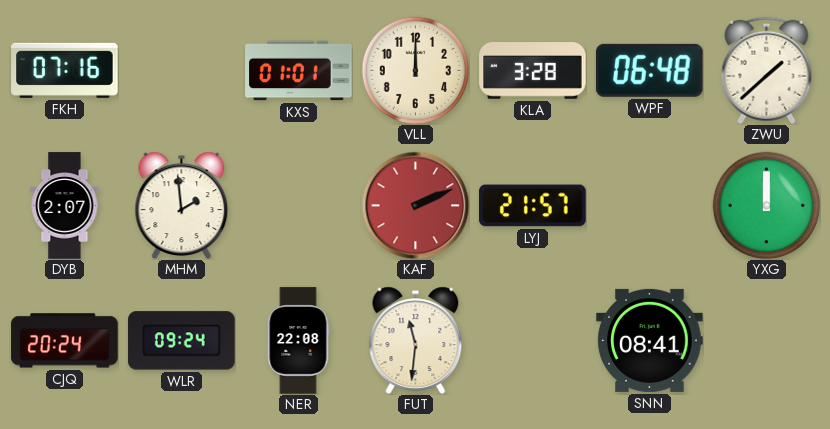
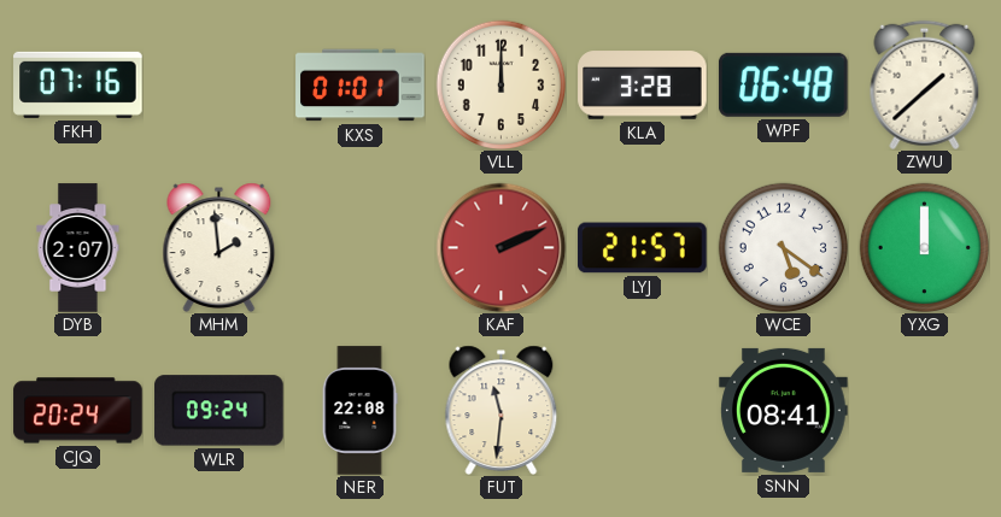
WCE: none -> 5:21
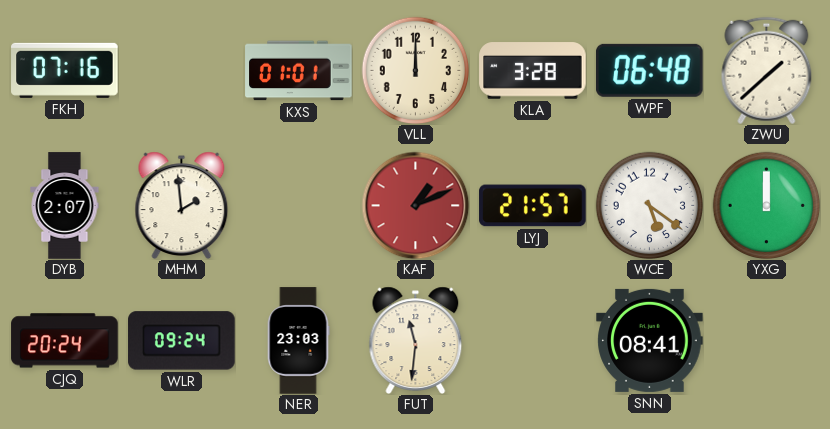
KAF: 2:11 -> 1:11
NER: 22:08 -> 23:03
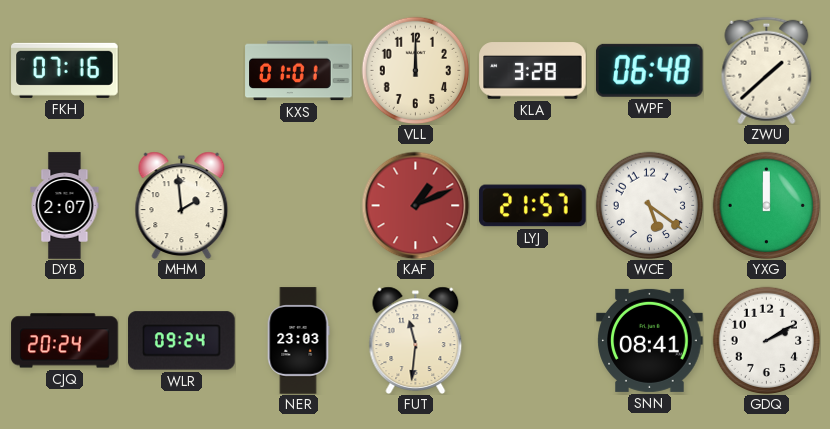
GDQ: none -> 2:10
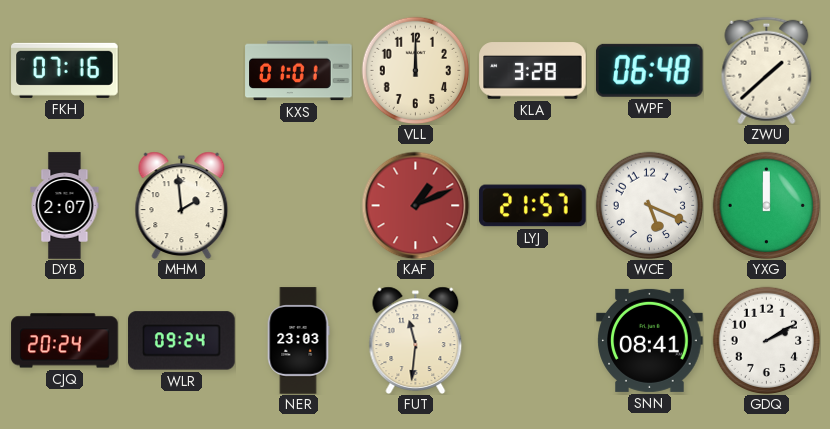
WCE: 5:21 -> 5:19
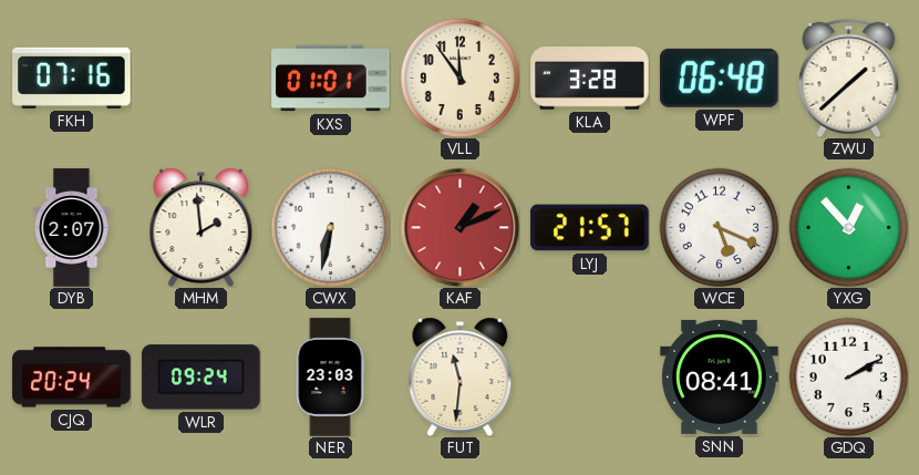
VLL: 12:00 -> 11:54
CWX: none -> 6:32
YXG: 12:00 -> 12:53
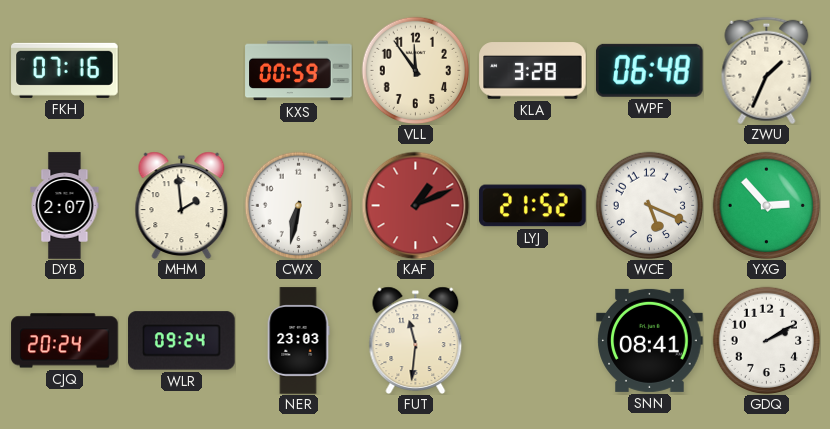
KXS: 01:01 -> 00:59
ZWU: 1:38 -> 1:34
LYJ: 21:57 -> 21:52
YXG: 12:53 -> 2:53
